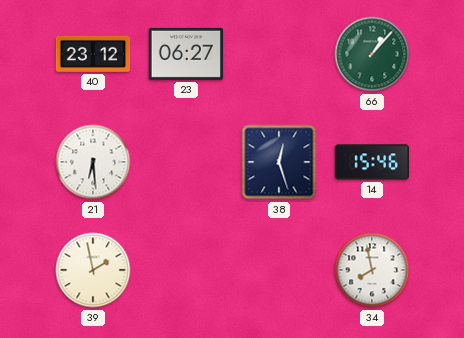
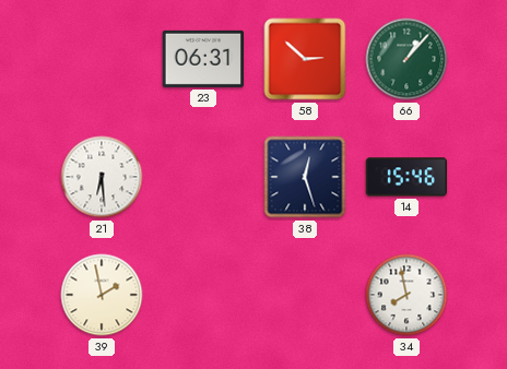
40: 23:12 -> none
23: 06:27 -> 06:31
58: none -> 2:52
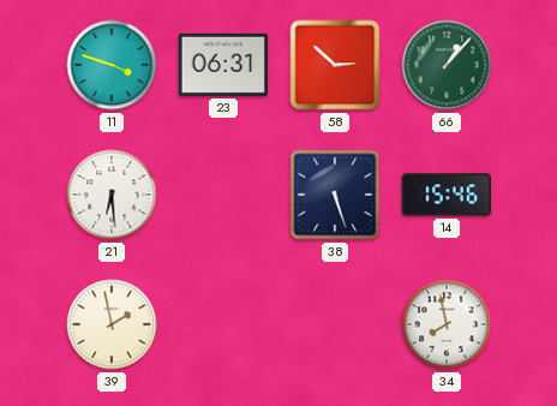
11: none -> 3:48
38: 12:27 -> 5:27
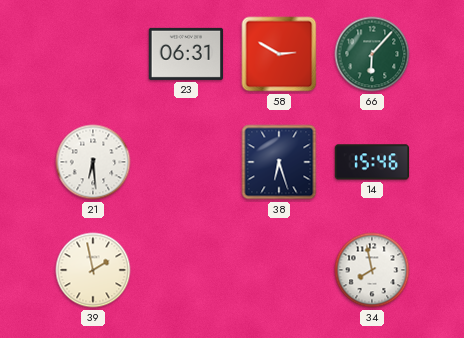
11: 3:48 -> none
58: 2:52 -> 2:50
66: 1:07 -> 6:07
38: 5:27 -> 6:27
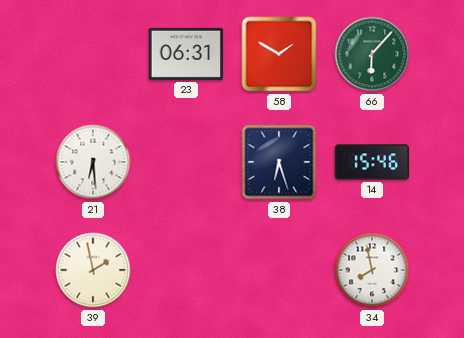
58: 2:50 -> 1:50
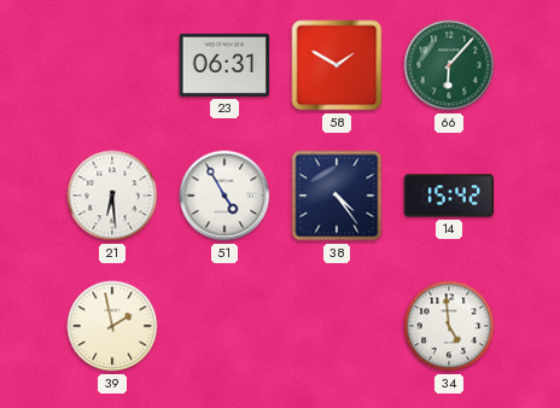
51: none -> 4:55
38: 6:27 -> 4:24
14: 15:46 -> 15:42
34: 7:58 -> 4:59
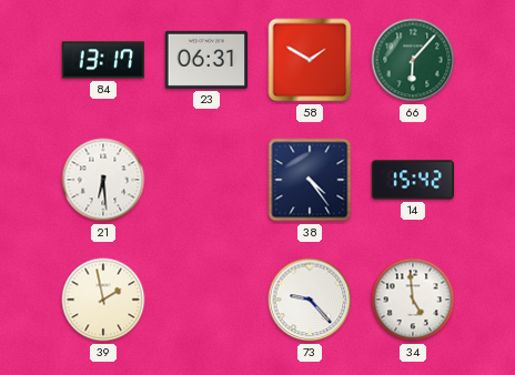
84: none -> 13:17
51: 4:55 -> none
73: none -> 9:23
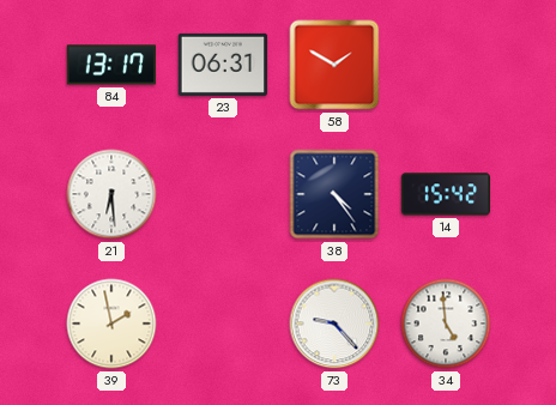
66: 6:07 -> none
